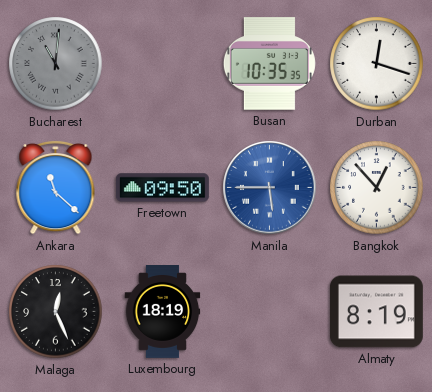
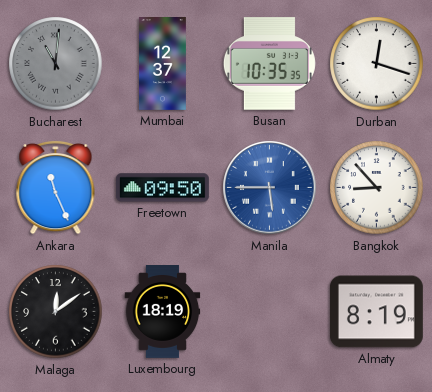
Mumbai: none -> 12:37
Ankara: 11:22 -> 11:26
Bangkok: 12:53 -> 8:53
Malaga: 12:26 -> 12:09
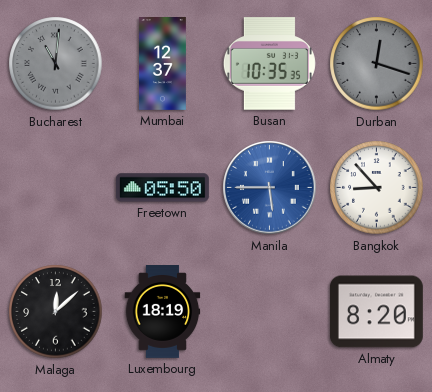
Durban dial: white -> grey
Ankara: 11:26 -> none
Freetown: 09:50 -> 05:50
Malaga: 12:09 -> 12:08
Almaty: 8:19 -> 8:20
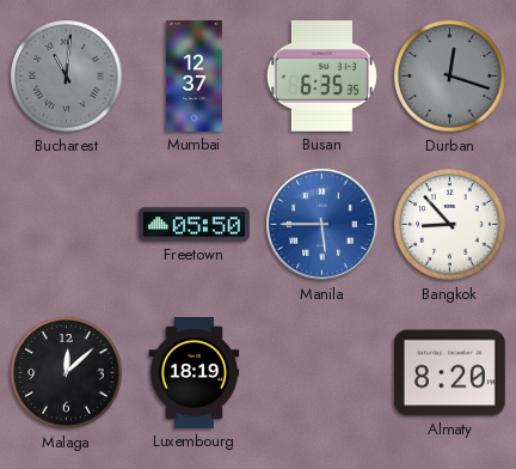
Busan: 10:35 -> 6:35
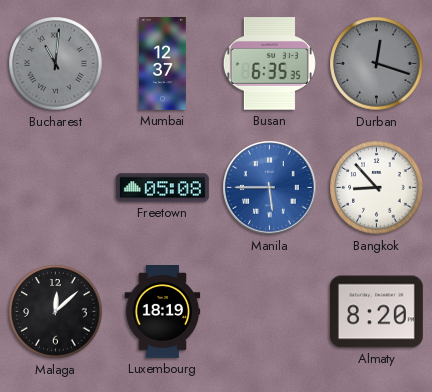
Freetown: 05:50 -> 05:08
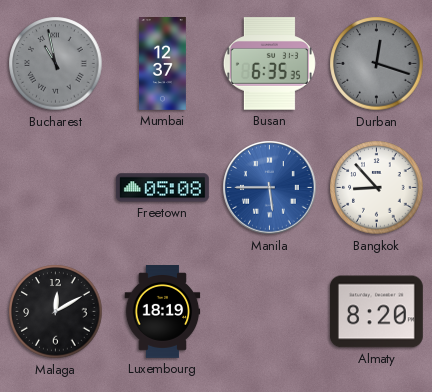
Bucharest: 11:01 -> 10:58
Malaga: 12:08 -> 12:10
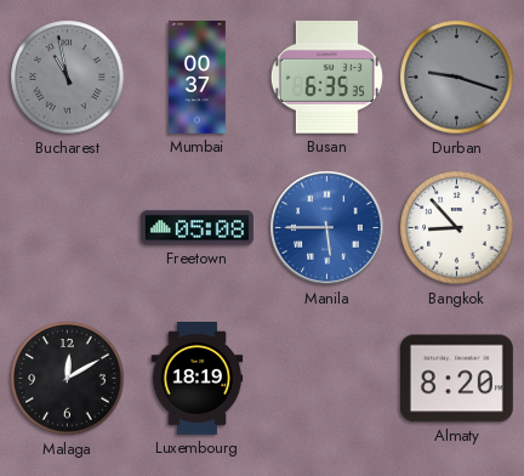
Mumbai: 12:37 -> 00:37
Durban: 12:18 -> 9:18
